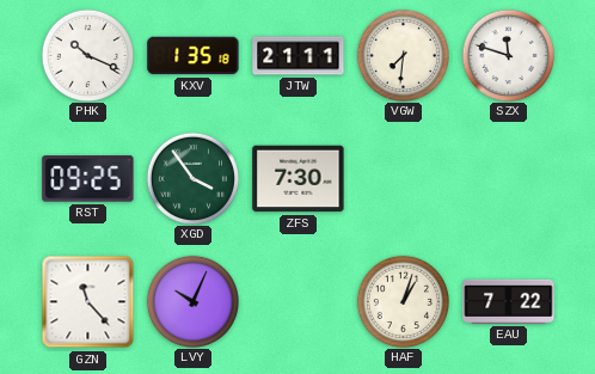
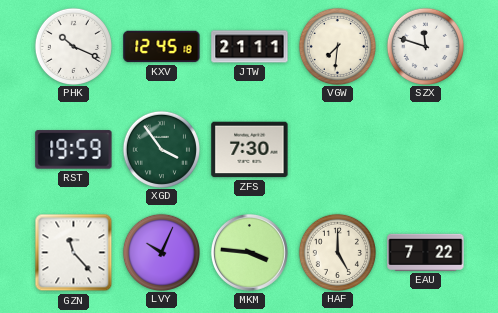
KXV: 1:35 -> 12:45
RST: 09:25 -> 19:59
MKM: none -> 3:46
HAF: 1:03 -> 5:00
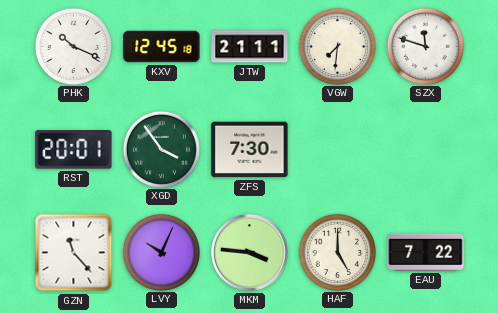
RST: 19:59 -> 20:01
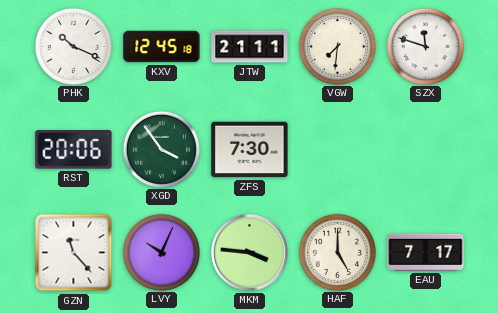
RST: 20:01 -> 20:06
EAU: 7:22 -> 7:17
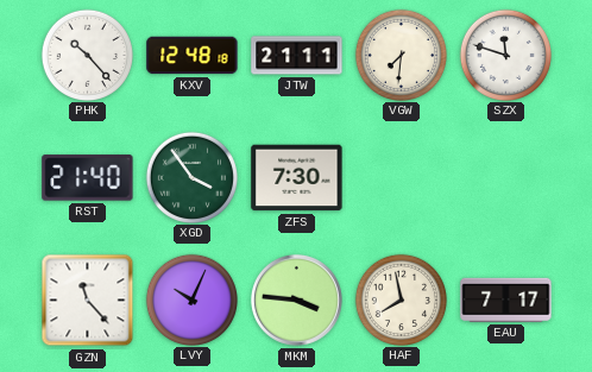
PHK: 10:19 -> 10:23
KXV: 12:45 -> 12:48
RST: 20:06 -> 21:40
HAF: 5:00 -> 7:58
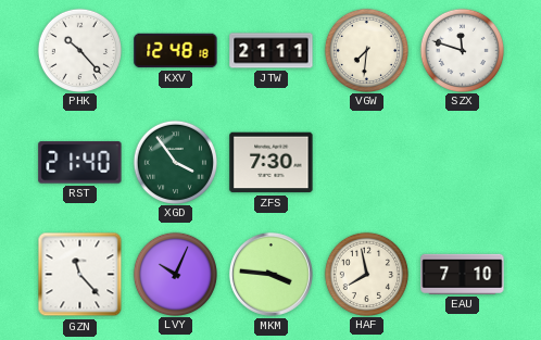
EAU: 7:17 -> 7:10
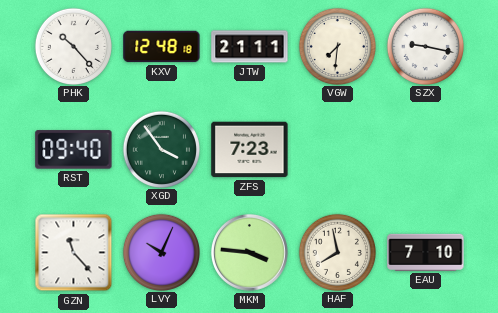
SZX: 11:48 -> 9:17
RST: 21:40 -> 09:40
ZFS: 7:30 -> 7:23
